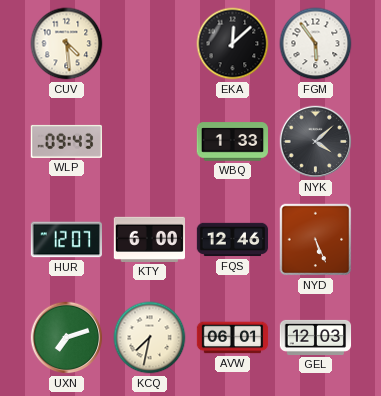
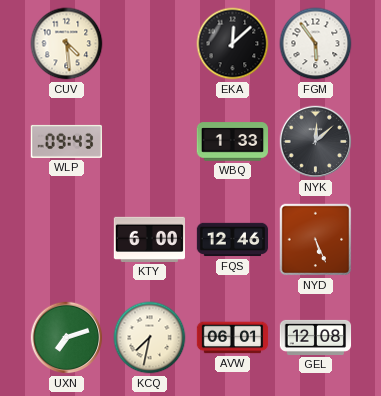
NYK: 4:08 -> 12:08
HUR: 12:07 -> none
GEL: 12:03 -> 12:08
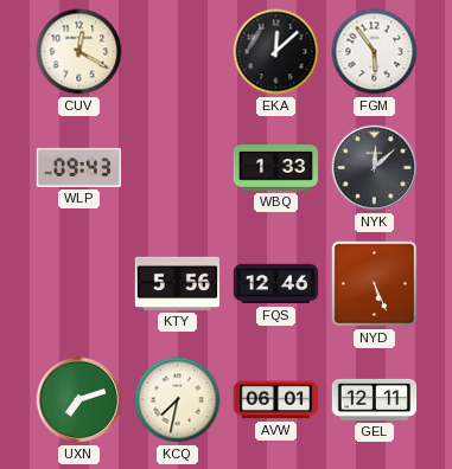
CUV: 4:29 -> 12:20
KTY: 6:00 -> 5:56
GEL: 12:08 -> 12:11
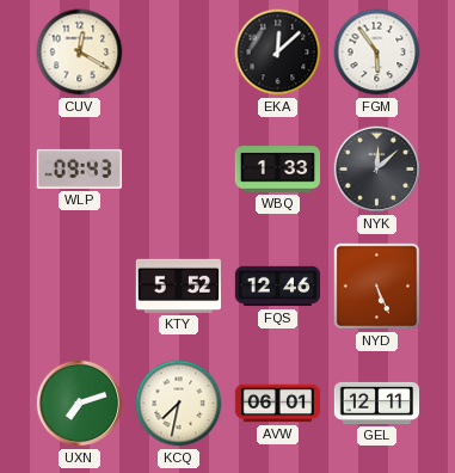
KTY: 5:56 -> 5:52
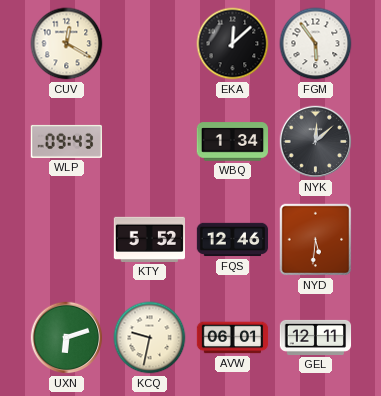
WBQ: 1:33 -> 1:34
NYD: 5:26 -> 5:31
UXN: 7:12 -> 6:12
KCQ: 7:32 -> 9:32
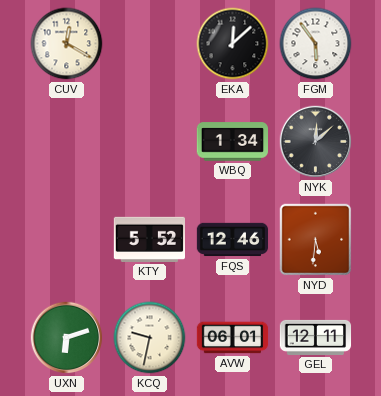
WLP: 09:43 -> none
